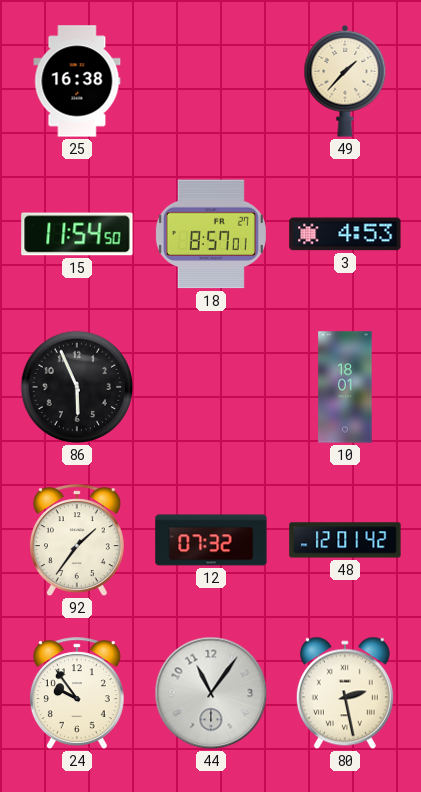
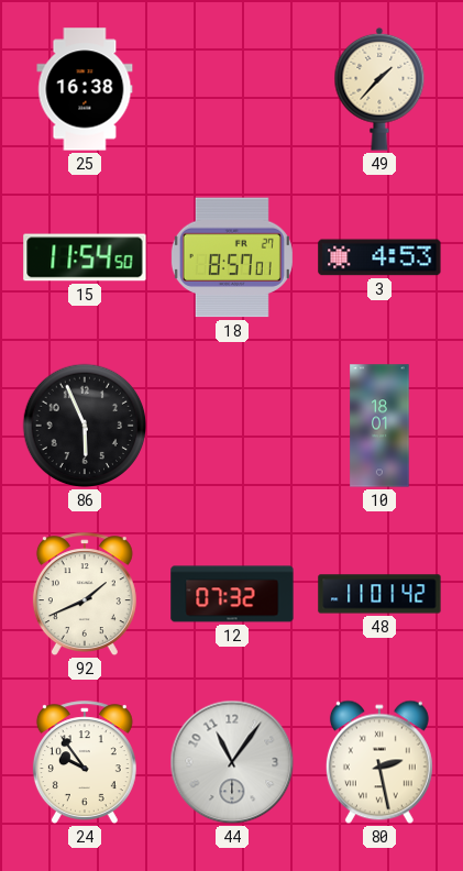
92: 1:36 -> 1:41
48: 12:01 -> 11:01
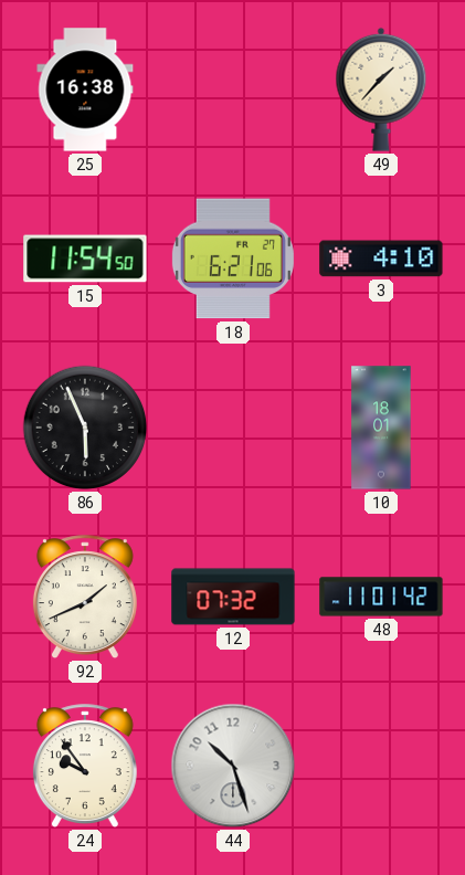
18: 8:57 -> 6:21
3: 4:53 -> 4:10
44: 11:06 -> 10:27
80: 2:28 -> none
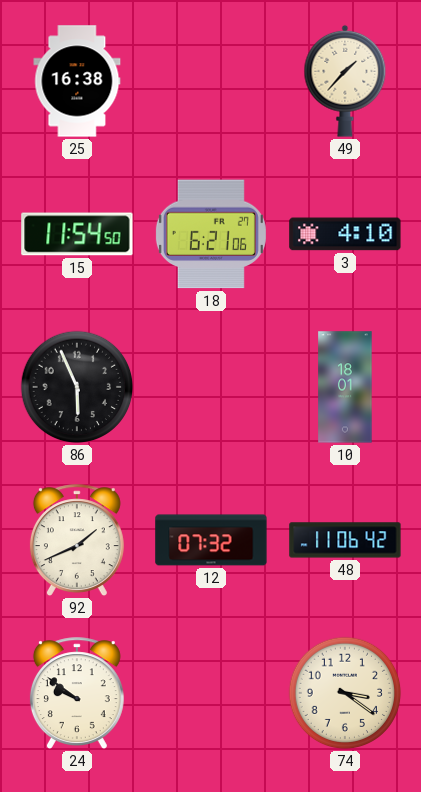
48: 11:01 -> 11:06
24: 9:54 -> 9:51
44: 10:27 -> none
74: none -> 3:21
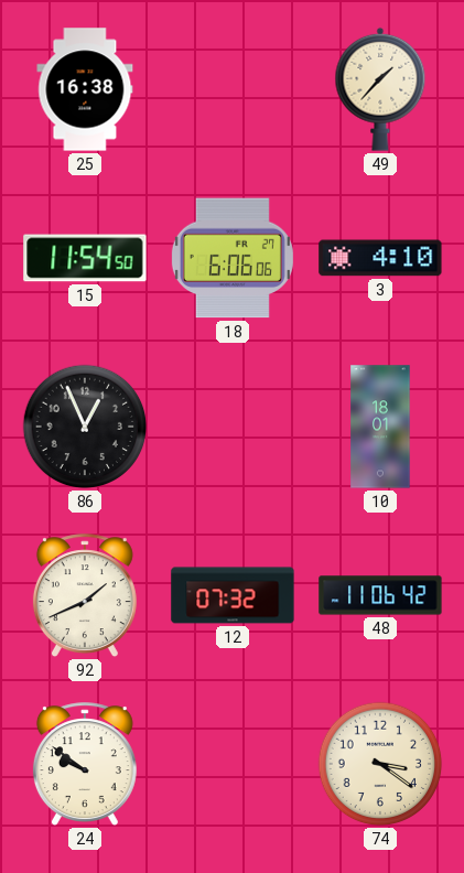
18: 6:21 -> 6:06
86: 5:56 -> 12:56
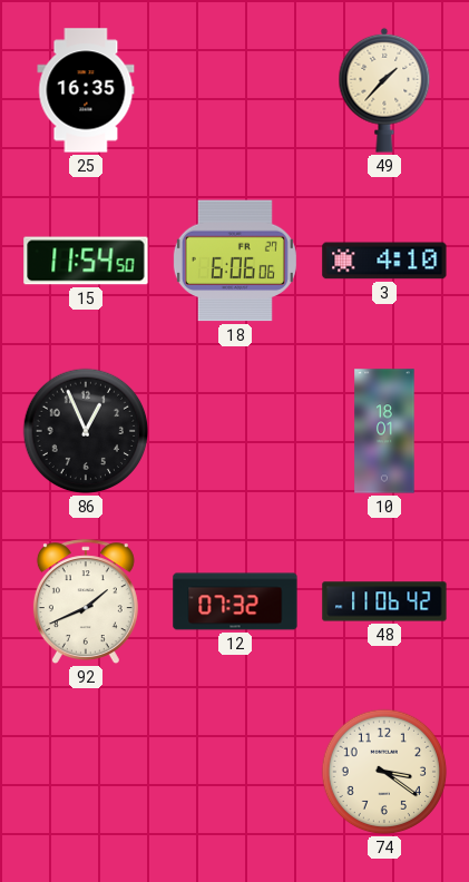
25: 16:38 -> 16:35
24: 9:51 -> none
